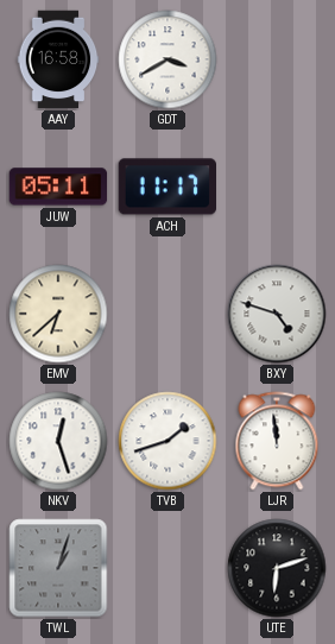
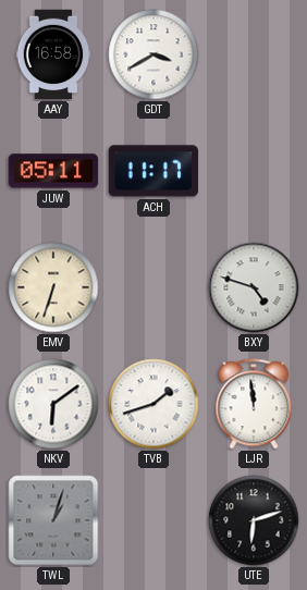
EMV: 6:38 -> 6:33
NKV: 12:27 -> 6:09
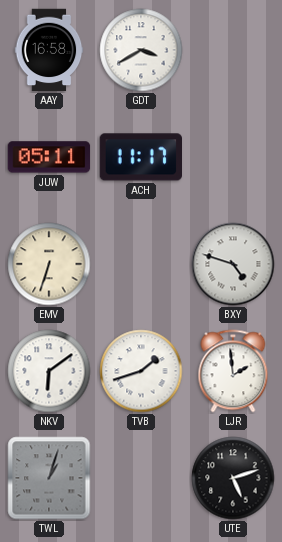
LJR: 11:59 -> 1:59
UTE: 6:12 -> 5:12
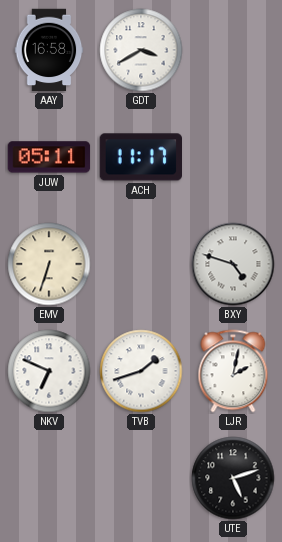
NKV: 6:09 -> 6:49
LJR: 1:59 -> 2:02
TWL: 1:03 -> none
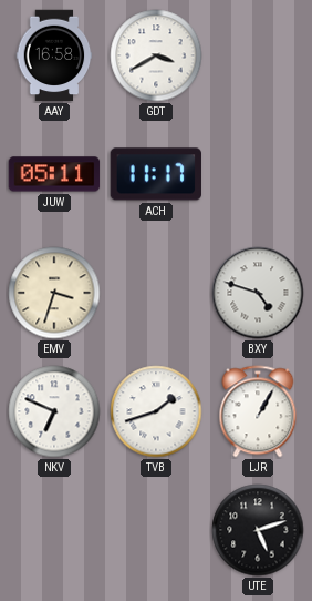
EMV: 6:33 -> 3:33
LJR: 2:02 -> 1:05
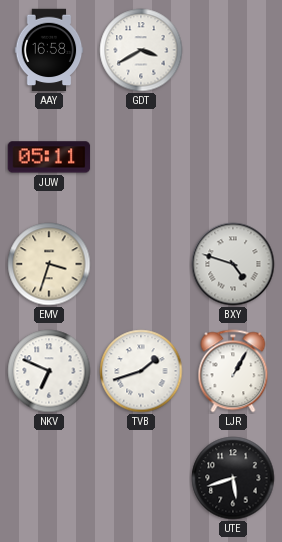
ACH: 11:17 -> none
UTE: 5:12 -> 5:42
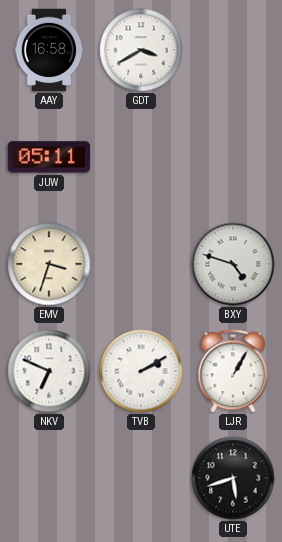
TVB: 1:42 -> 2:10
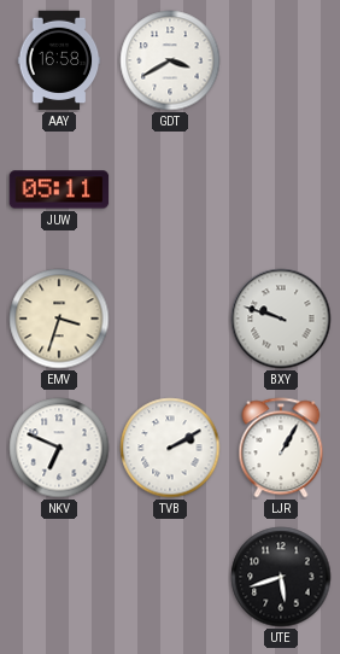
BXY: 4:48 -> 9:48
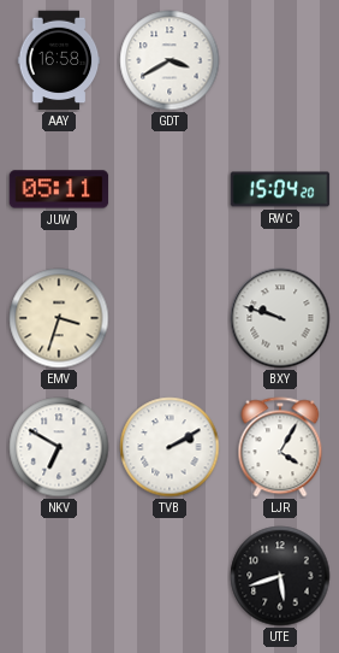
RWC: none -> 15:04
NKV: 6:49 -> 6:50
LJR: 1:05 -> 4:05
